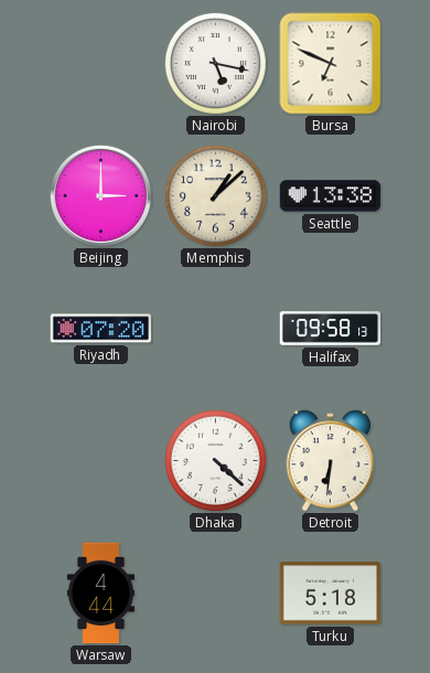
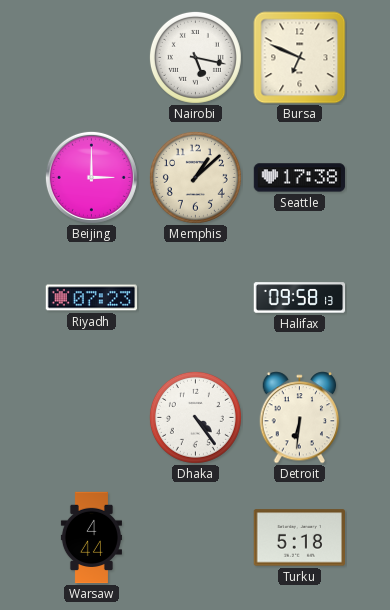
Seattle: 13:38 -> 17:38
Riyadh: 07:20 -> 07:23
Dhaka: 4:22 -> 4:24
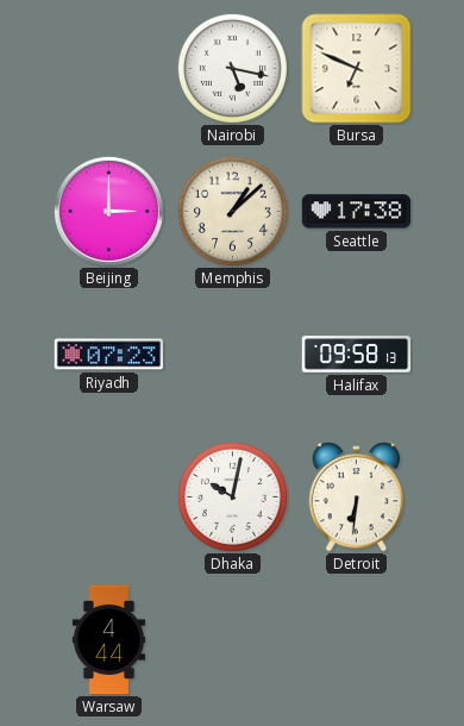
Dhaka: 4:24 -> 10:02
Turku: 5:18 -> none
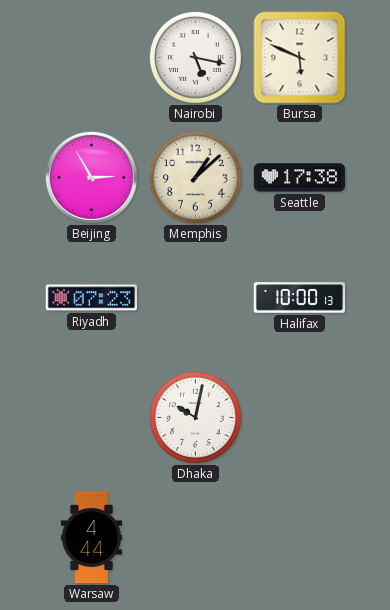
Bursa: 6:49 -> 5:49
Beijing: 3:00 -> 2:55
Halifax: 09:58 -> 10:00
Detroit: 6:31 -> none
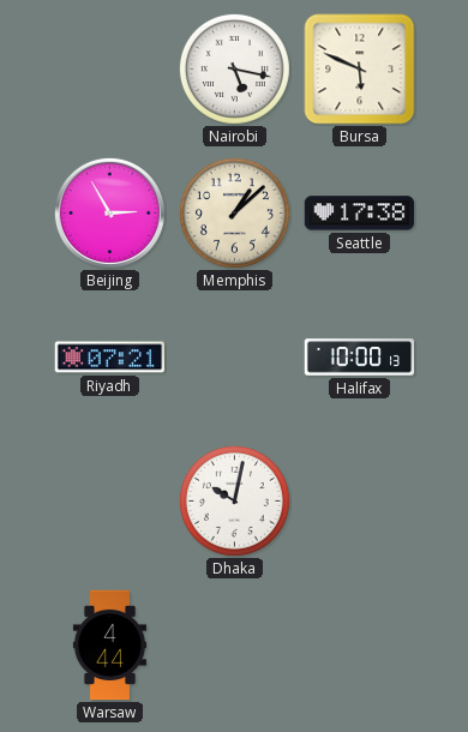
Riyadh: 07:23 -> 07:21
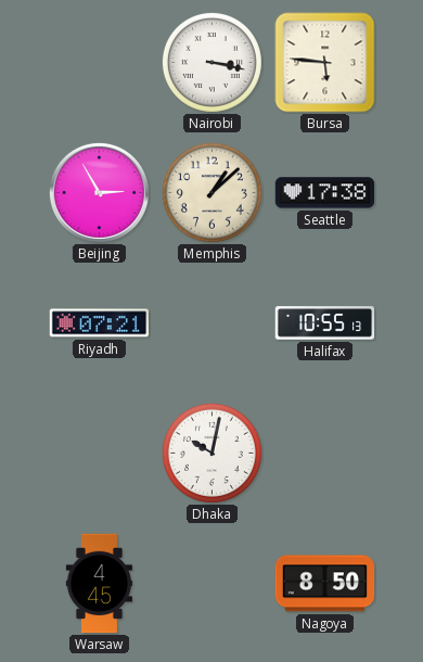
Nairobi: 5:17 -> 3:17
Bursa: 5:49 -> 5:46
Halifax: 10:00 -> 10:55
Warsaw: 4:44 -> 4:45
Nagoya: none -> 8:50
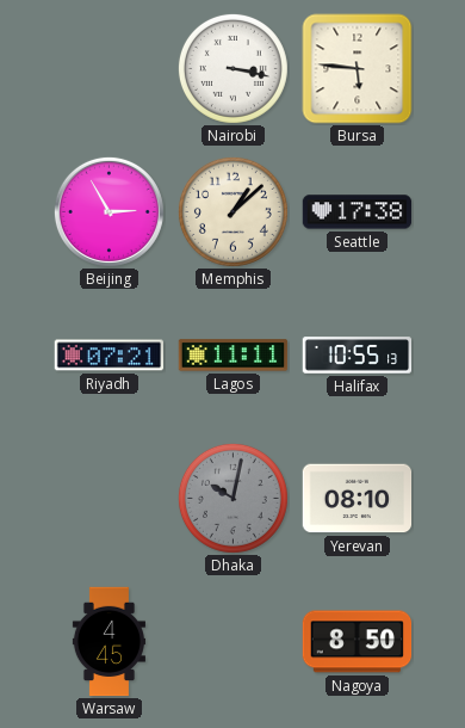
Lagos: none -> 11:11
Dhaka dial: white -> grey
Yerevan: none -> 08:10
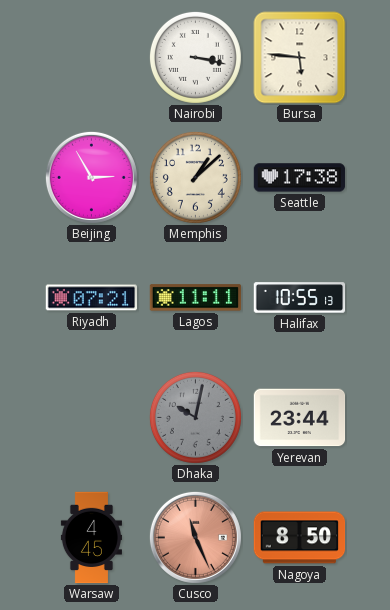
Yerevan: 08:10 -> 23:44
Cusco: none -> 11:26
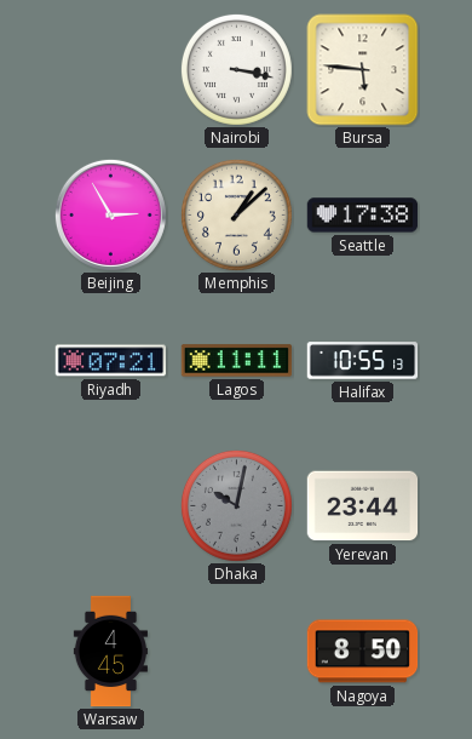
Cusco: 11:26 -> none
